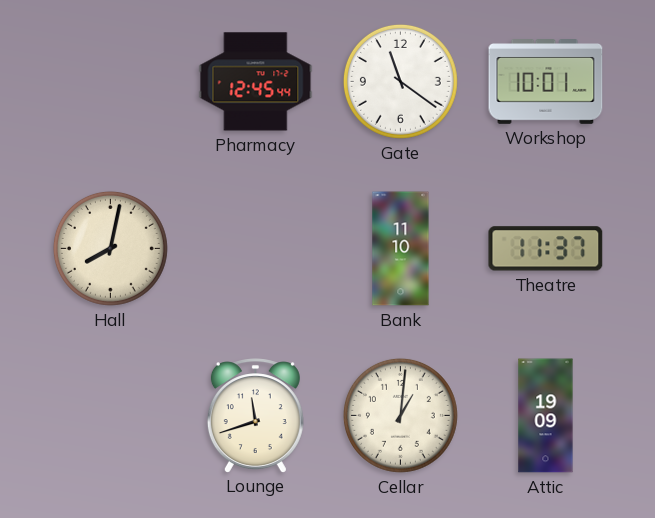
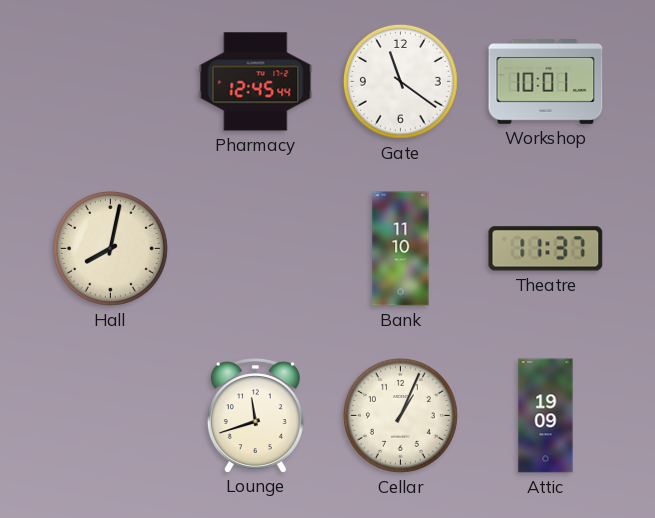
Cellar: 1:01 -> 1:04
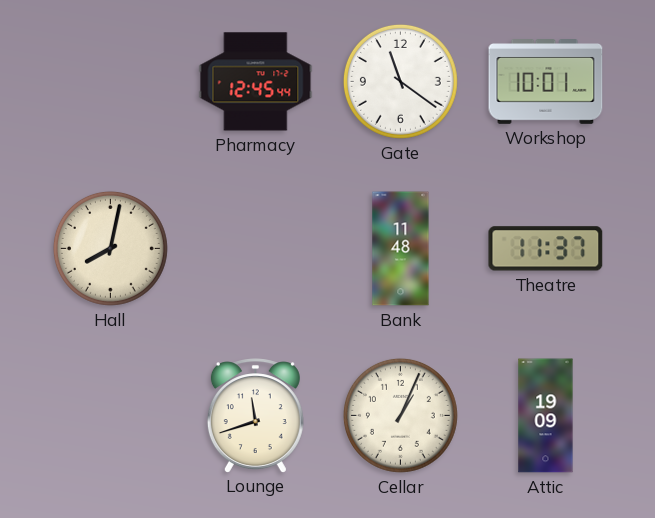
Bank: 11:10 -> 11:48
